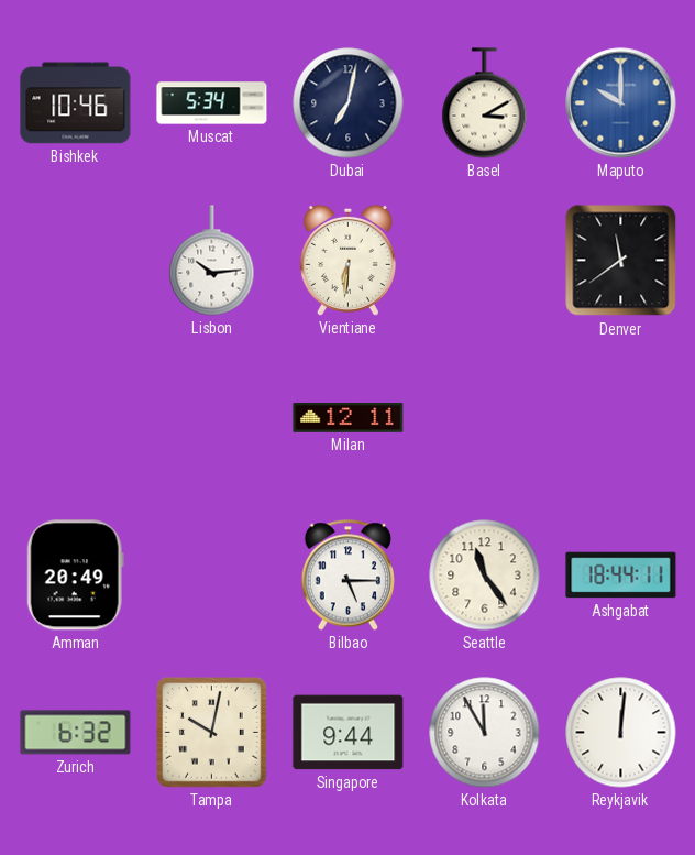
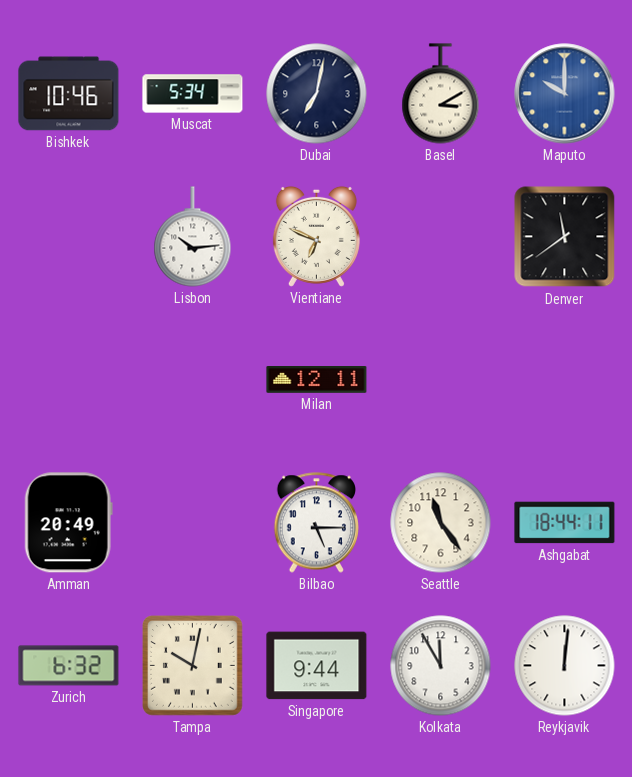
Vientiane: 6:31 -> 6:49
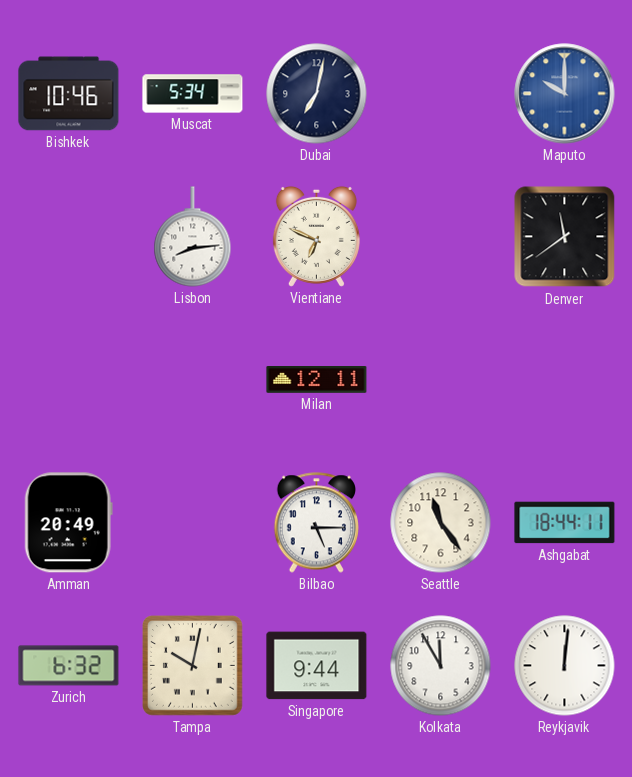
Basel: 3:10 -> none
Lisbon: 10:14 -> 8:14
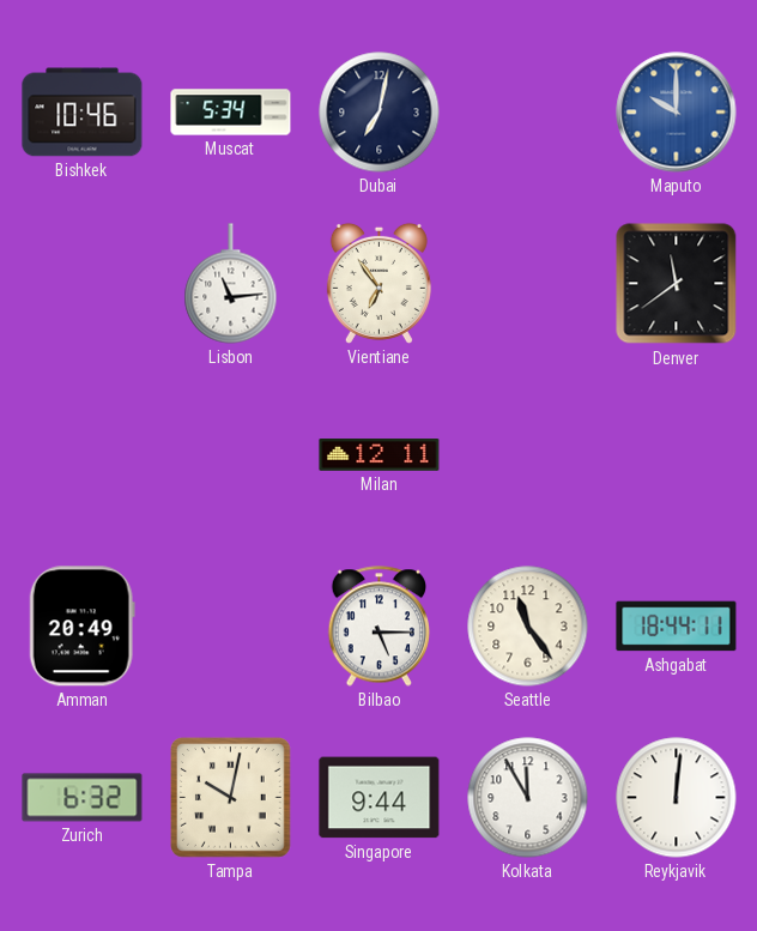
Lisbon: 8:14 -> 11:14
Vientiane: 6:49 -> 6:54
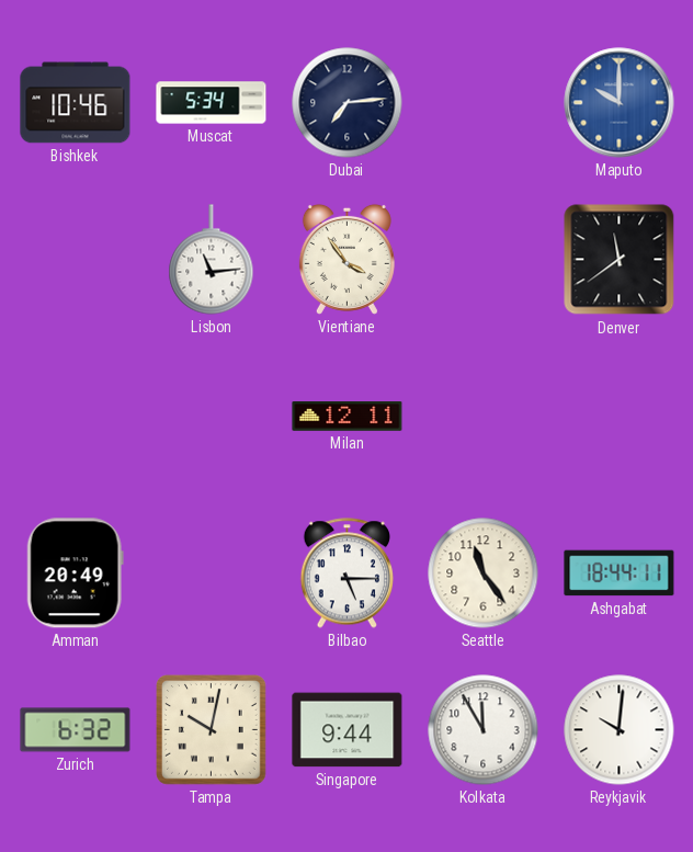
Dubai: 7:02 -> 7:14
Vientiane: 6:54 -> 3:54
Reykjavik: 12:01 -> 10:01
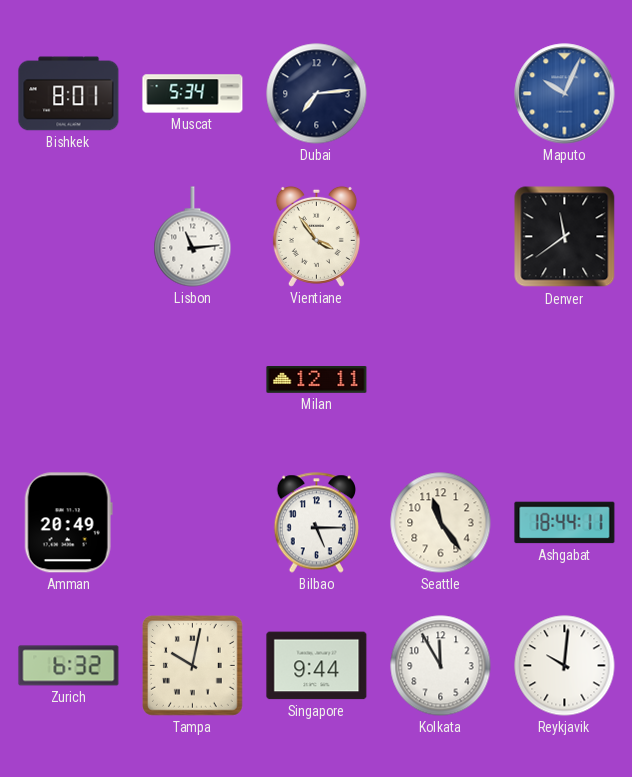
Bishkek: 10:46 -> 8:01
Maputo: 10:00 -> 10:04
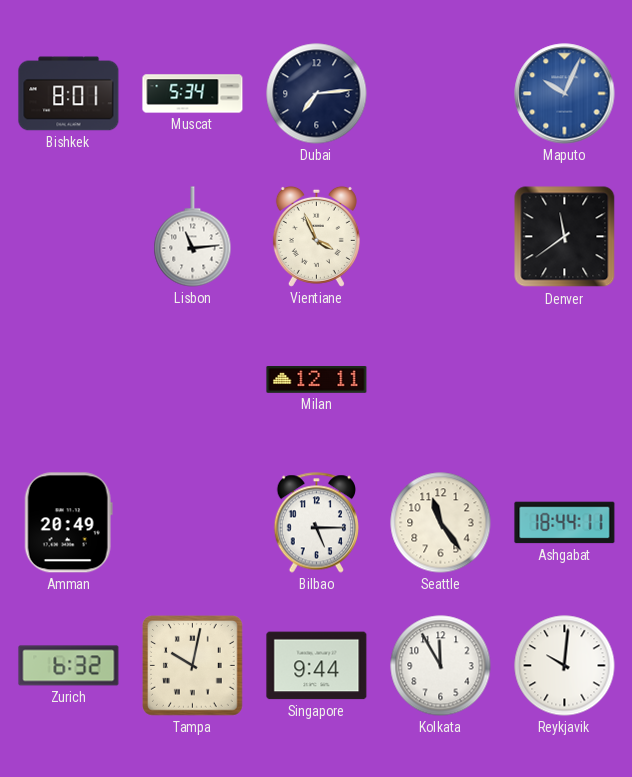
Vientiane: 3:54 -> 3:56
